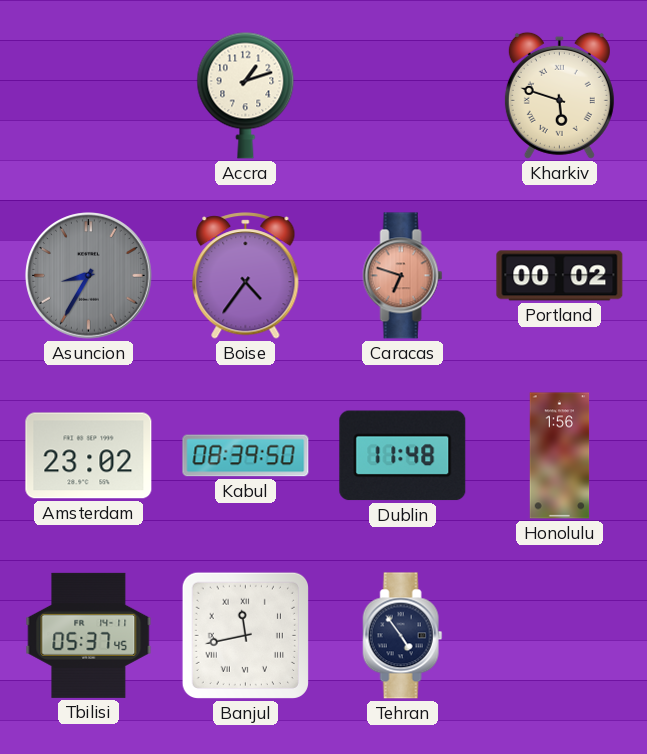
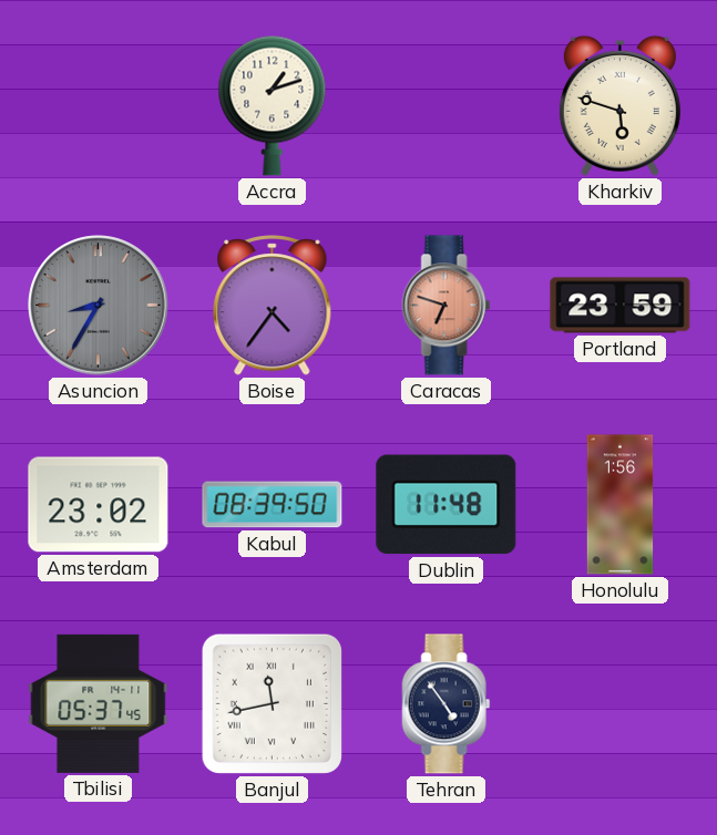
Portland: 00:02 -> 23:59
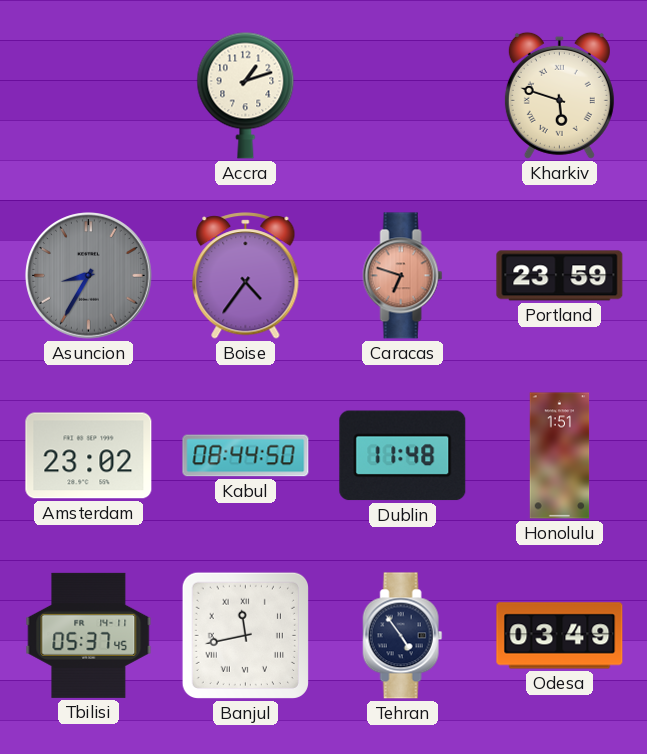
Kabul: 08:39 -> 08:44
Honolulu: 1:56 -> 1:51
Odesa: none -> 03:49
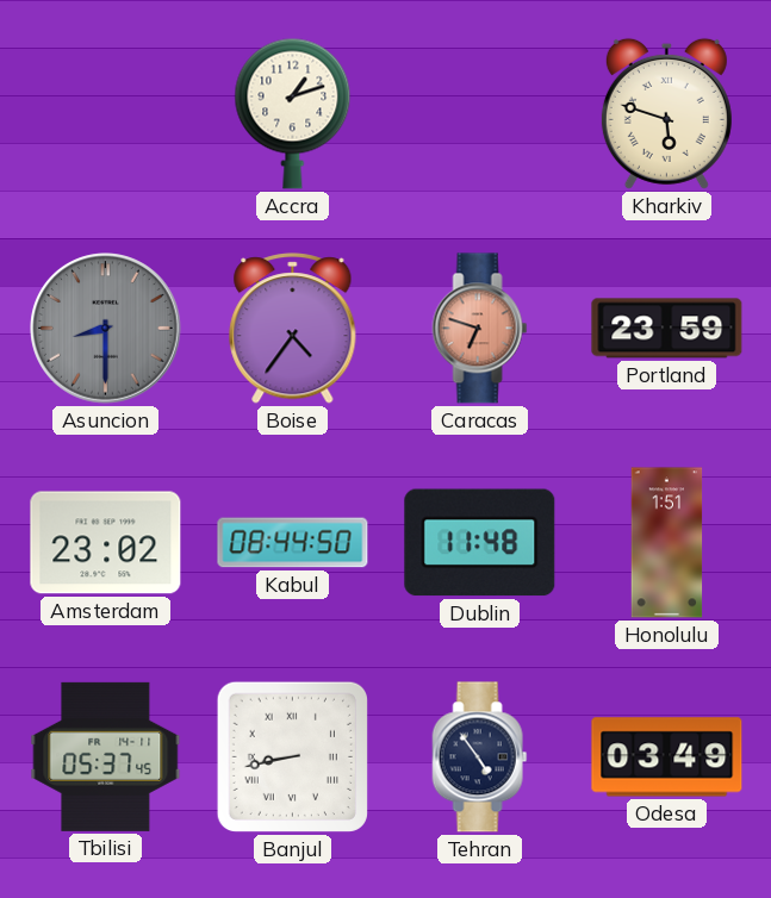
Asuncion: 8:35 -> 8:30
Banjul: 11:43 -> 8:43
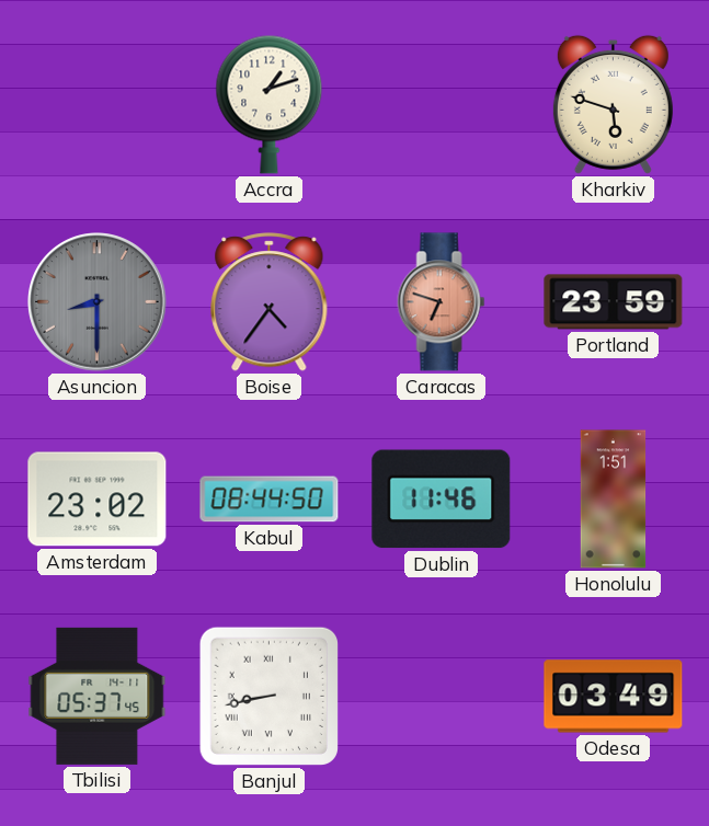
Dublin: 11:48 -> 11:46
Tehran: 4:54 -> none
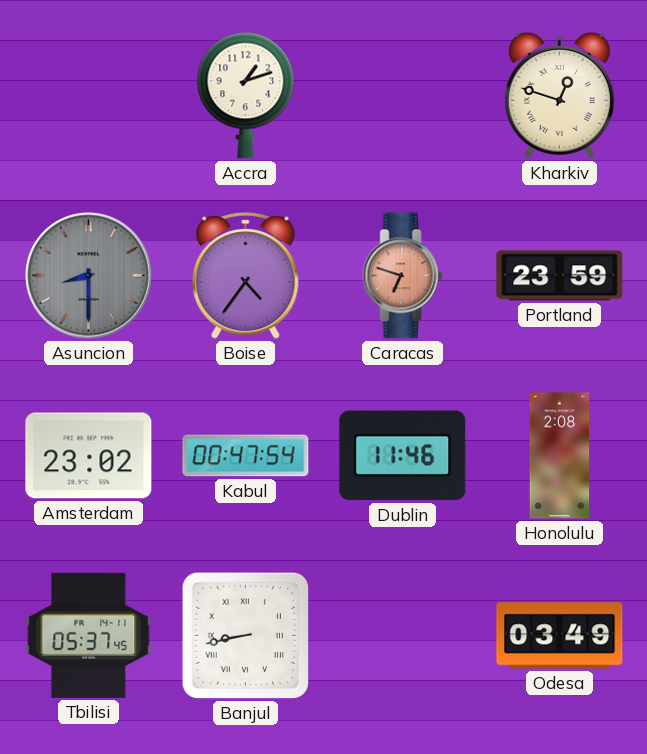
Kharkiv: 5:48 -> 12:48
Kabul: 08:44 -> 00:47
Honolulu: 1:51 -> 2:08
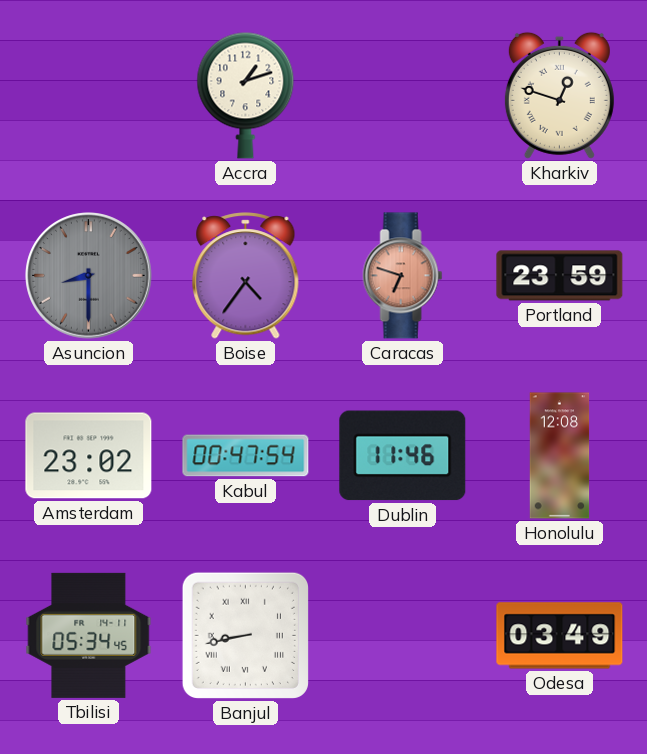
Honolulu: 2:08 -> 12:08
Tbilisi: 05:37 -> 05:34
